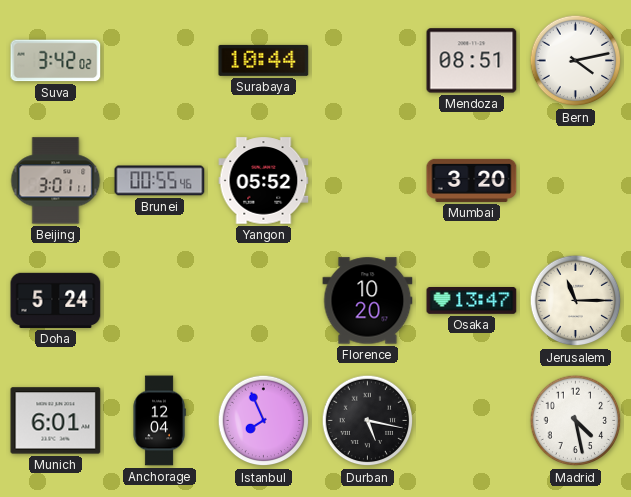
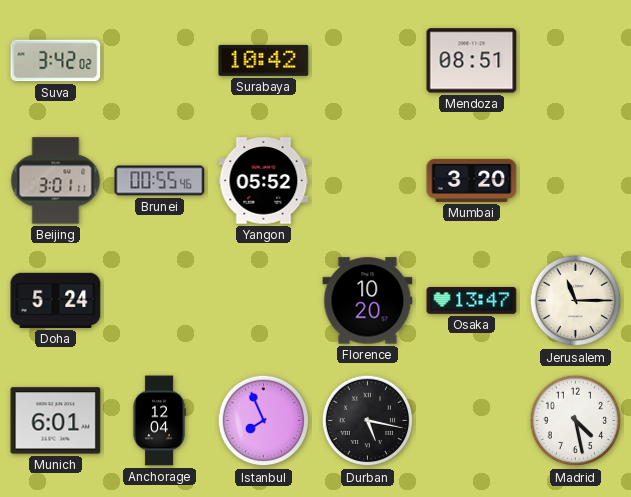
Surabaya: 10:44 -> 10:42
Bern: 4:13 -> none
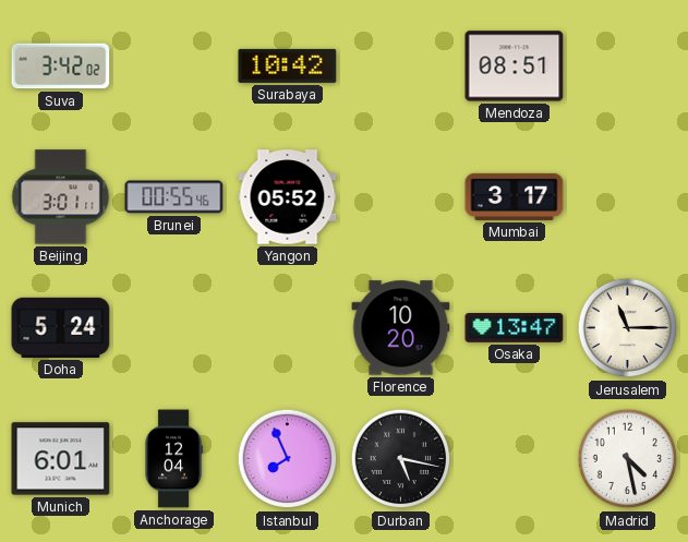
Mumbai: 3:20 -> 3:17
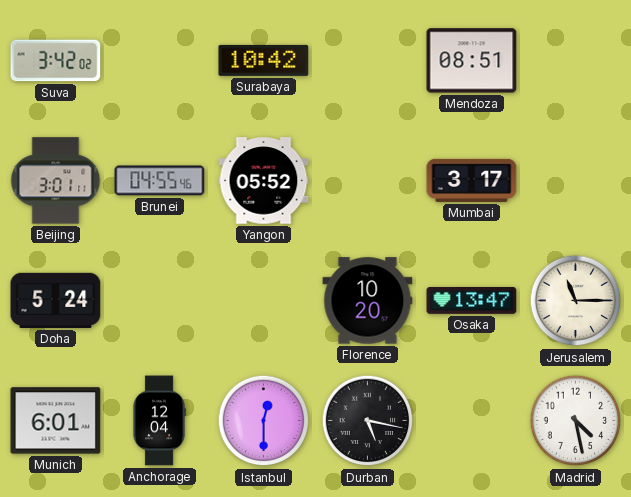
Brunei: 00:55 -> 04:55
Istanbul: 7:56 -> 12:30
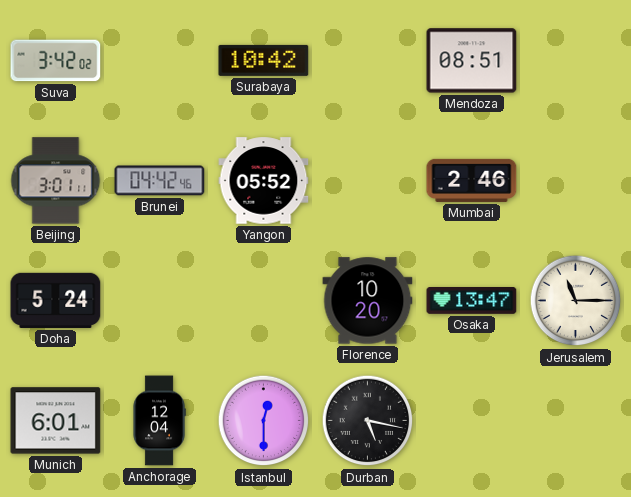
Brunei: 04:55 -> 04:42
Mumbai: 3:17 -> 2:46
Madrid: 4:28 -> none
